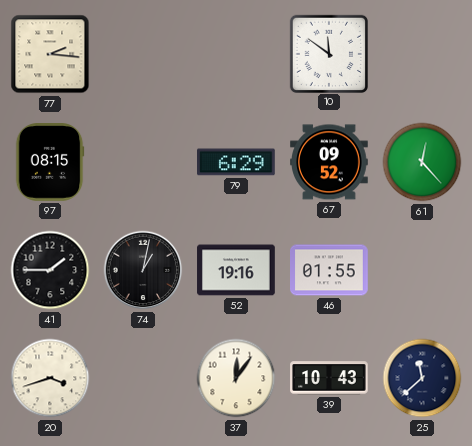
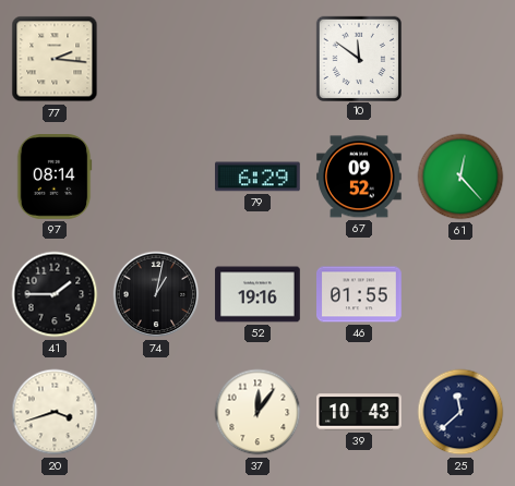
97: 08:15 -> 08:14
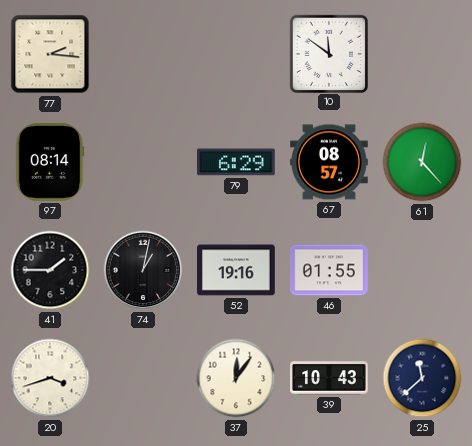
67: 09:52 -> 08:57
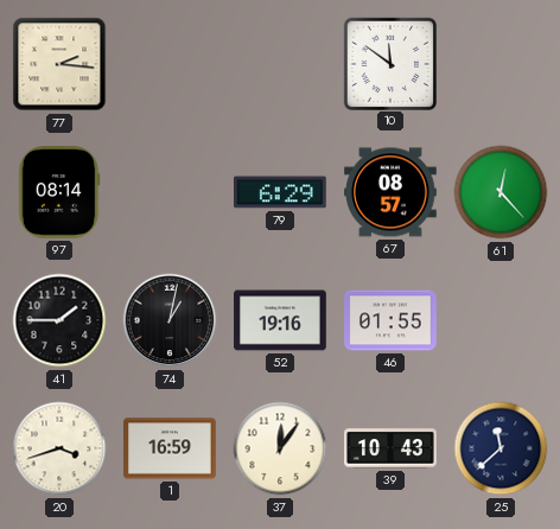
1: none -> 16:59
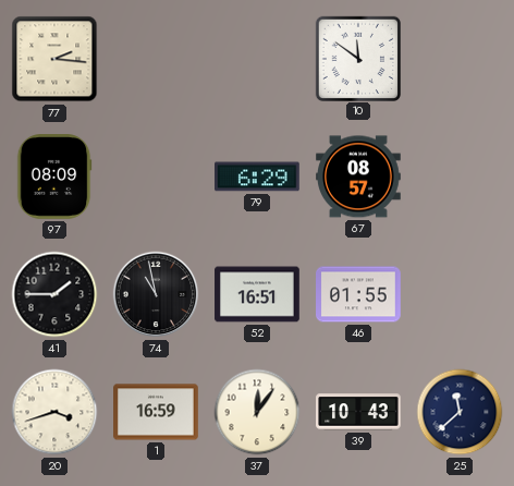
97: 08:14 -> 08:09
61: 12:23 -> none
74: 1:02 -> 10:58
52: 19:16 -> 16:51
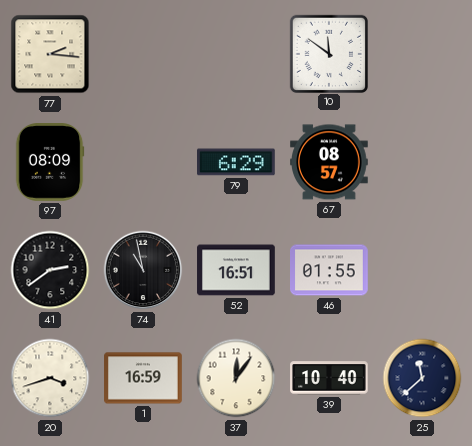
41: 1:45 -> 2:39
39: 10:43 -> 10:40
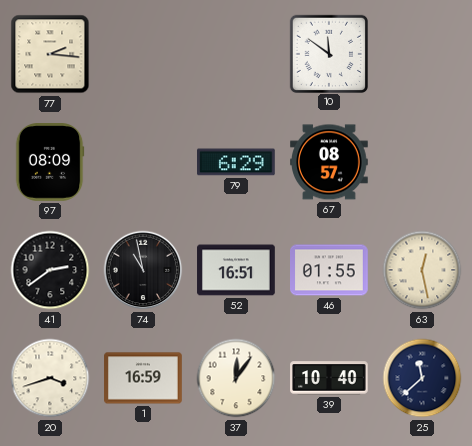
63: none -> 12:28
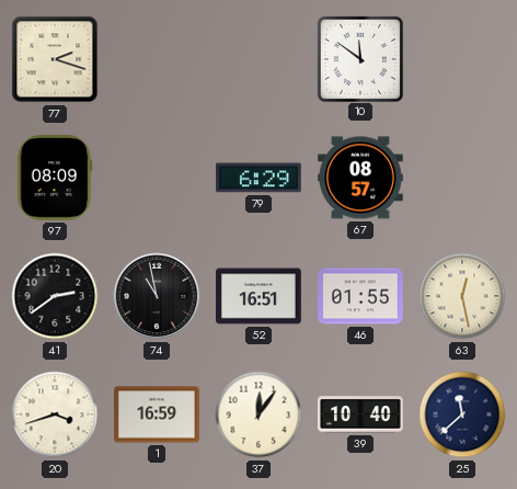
77: 2:16 -> 2:18
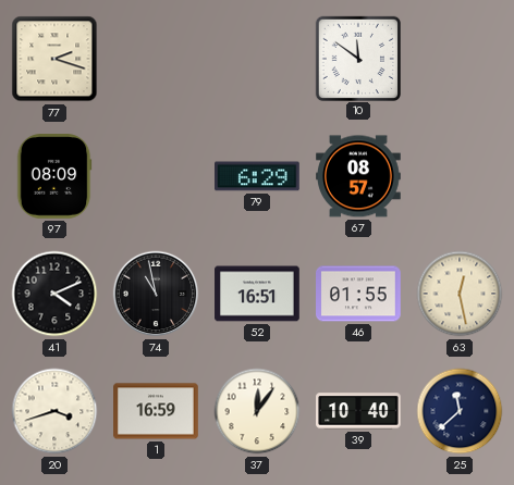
41: 2:39 -> 4:11
